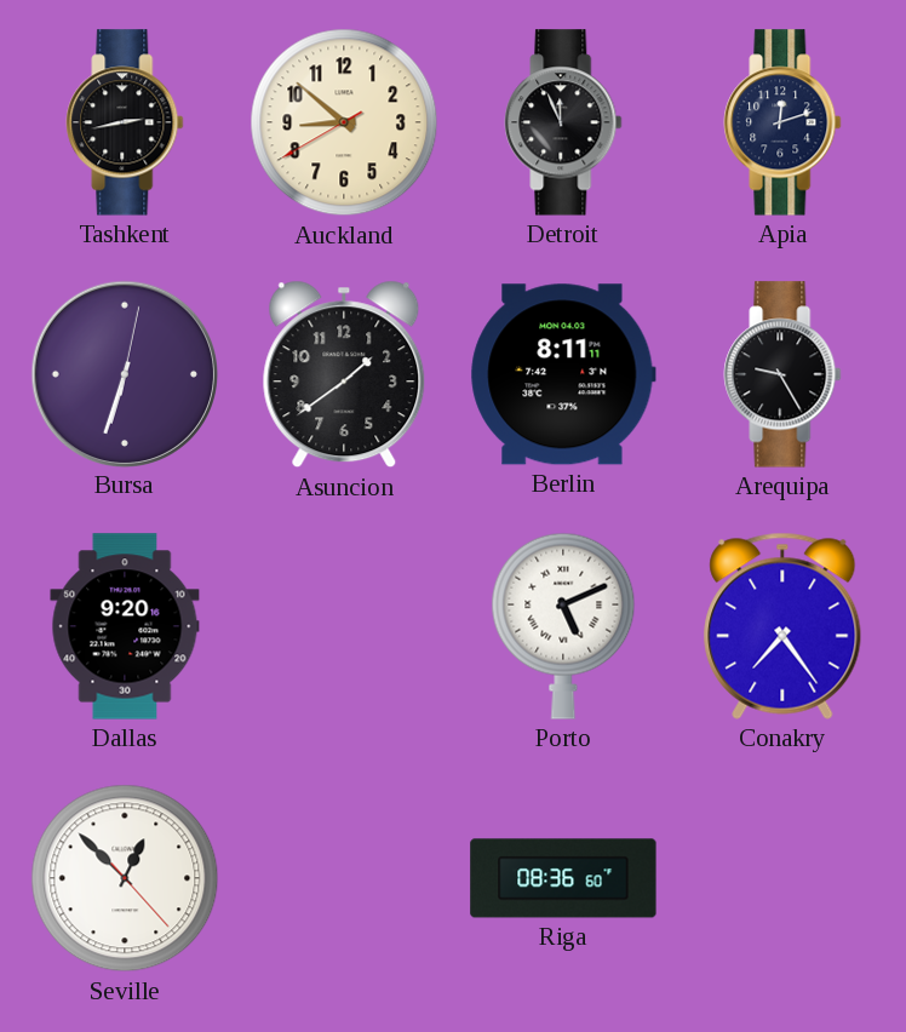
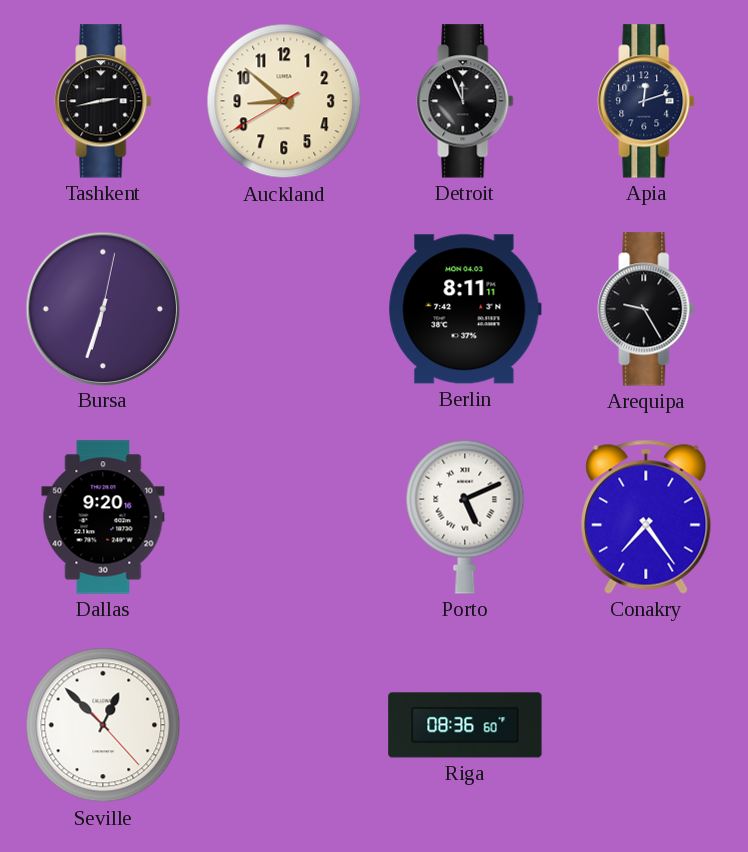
Asuncion: 1:39 -> none
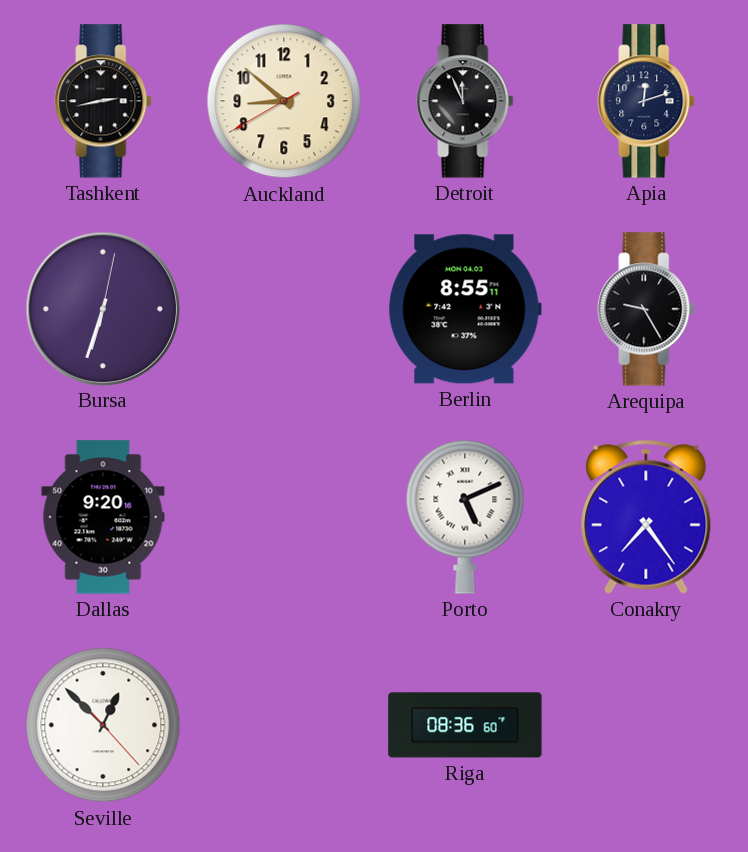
Berlin: 8:11 -> 8:55
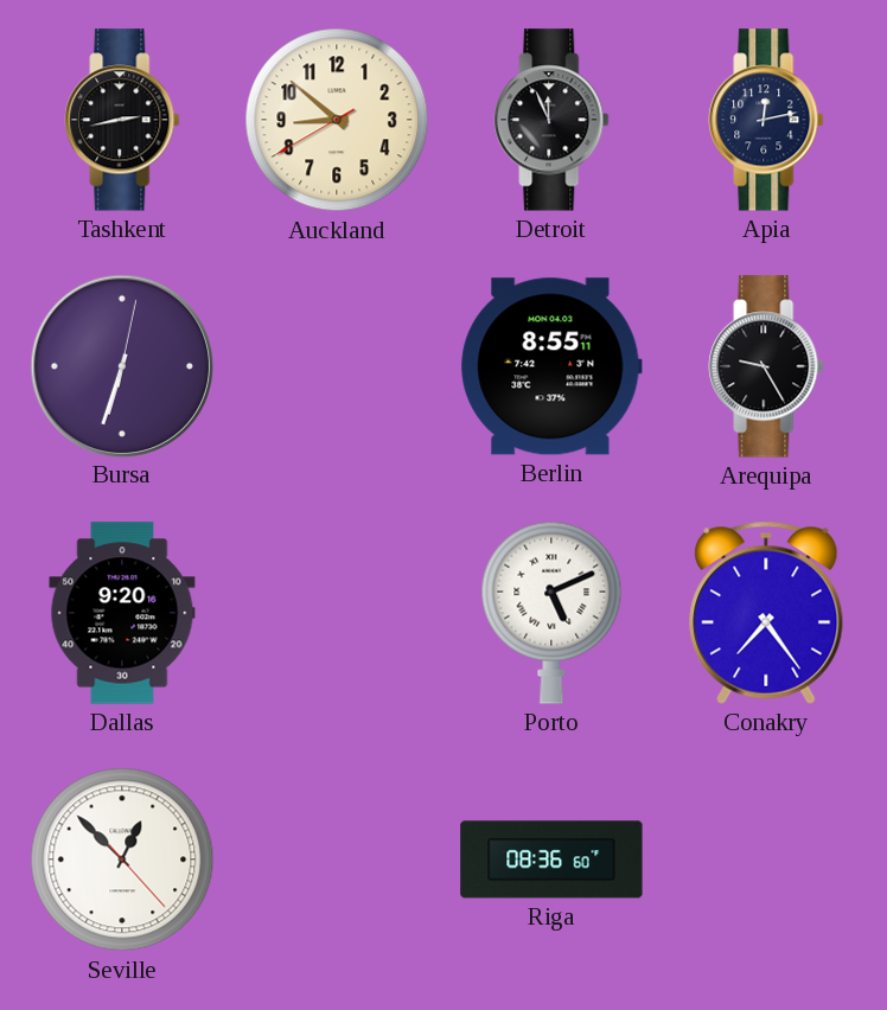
Apia: 12:12 -> 12:13
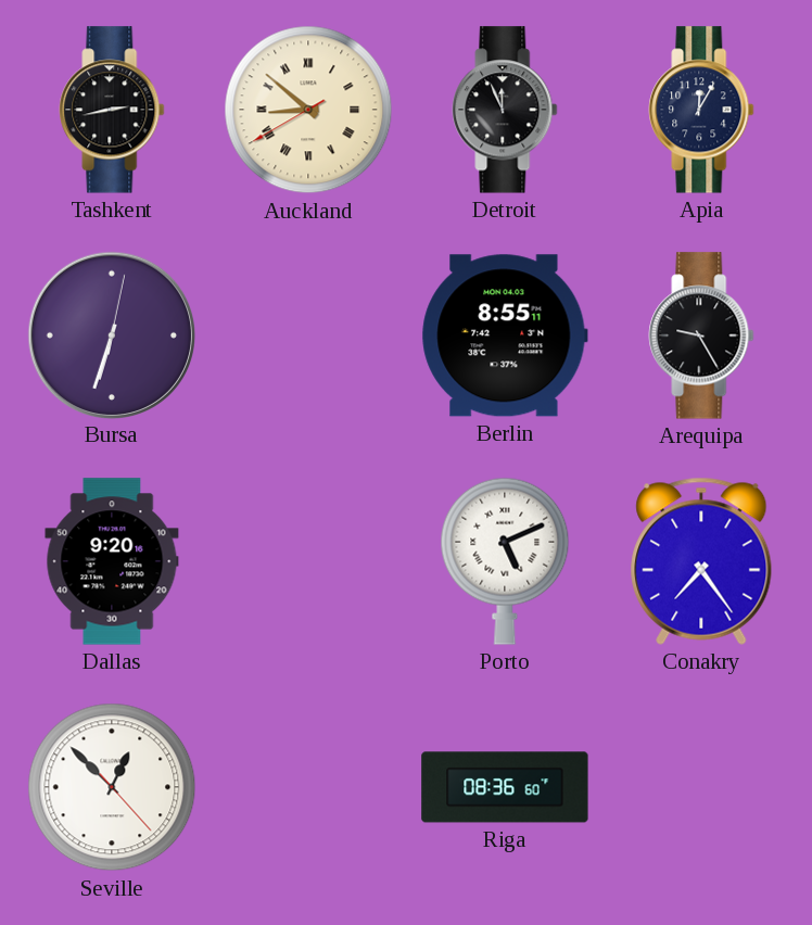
Auckland numerals: Arabic -> Roman
Apia: 12:13 -> 12:05
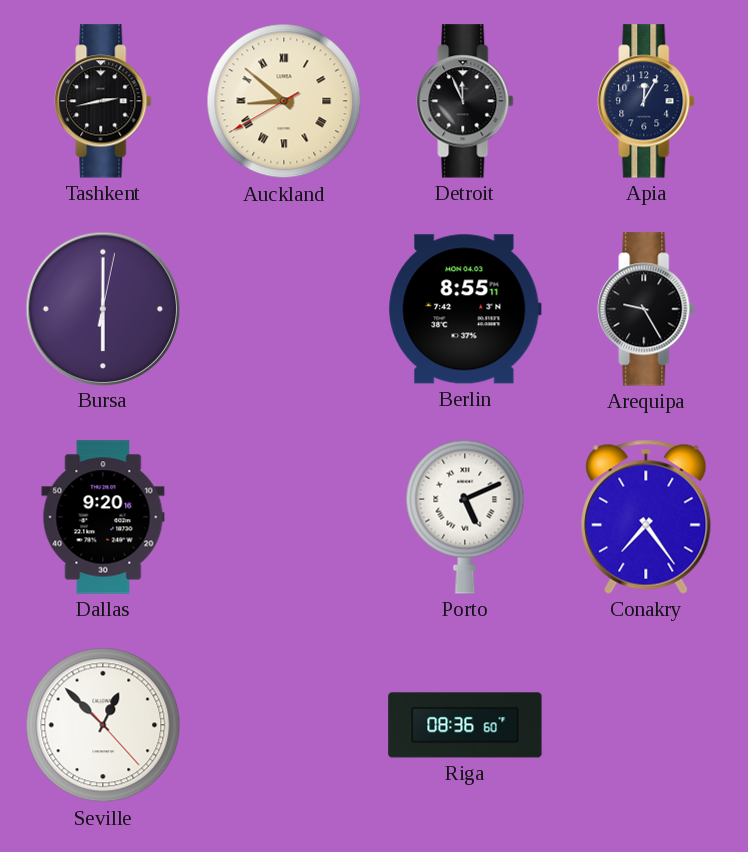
Bursa: 6:33 -> 6:00
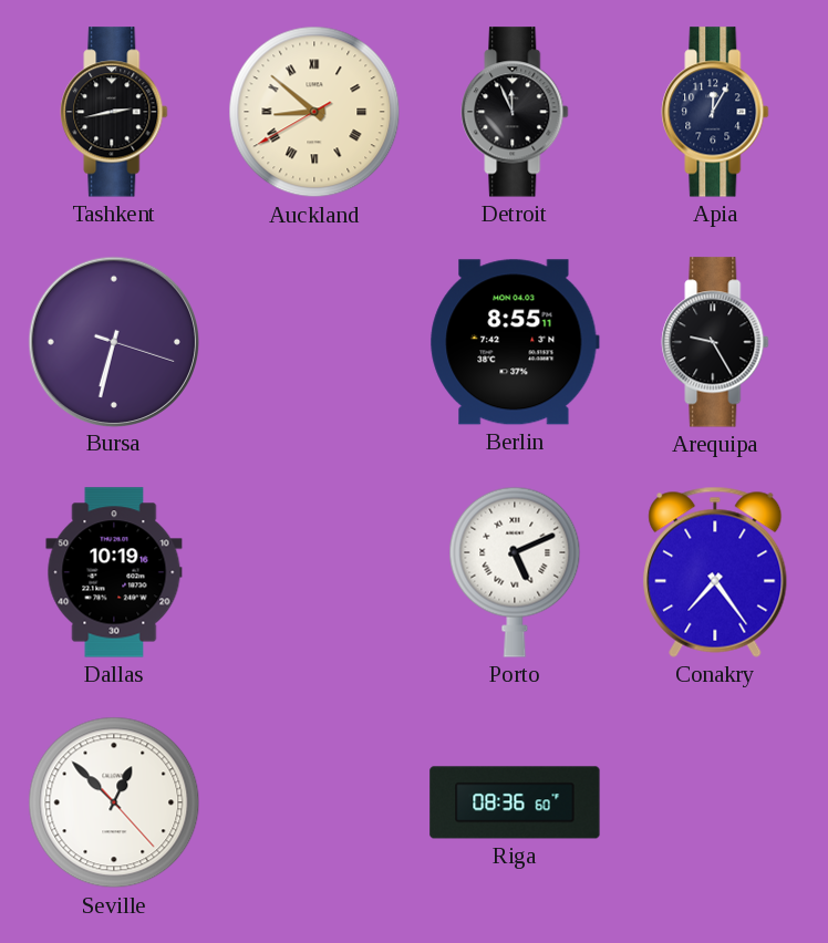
Bursa: 6:00 -> 6:32
Dallas: 9:20 -> 10:19
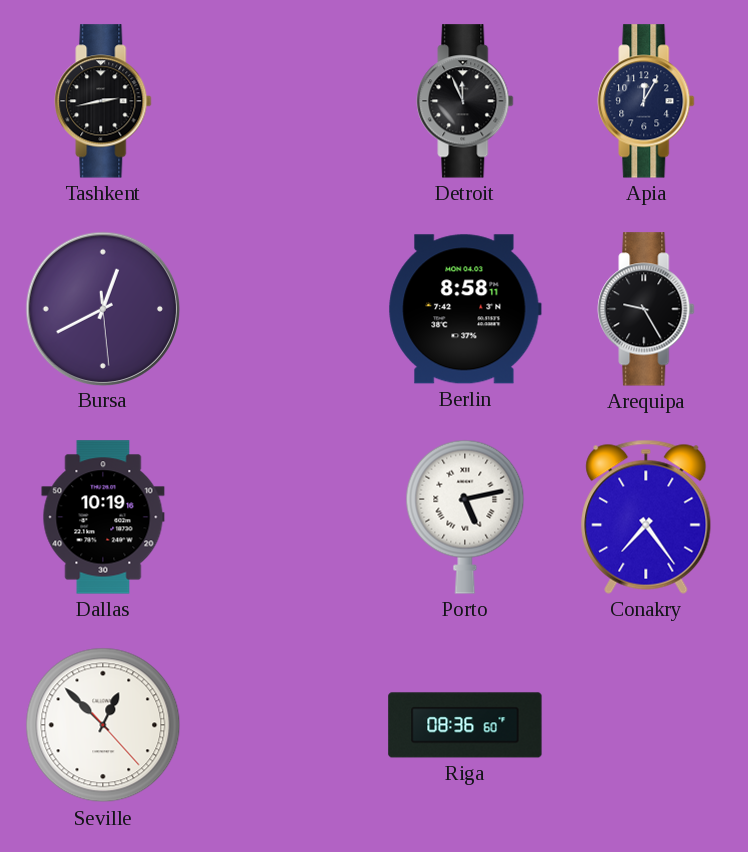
Auckland: 8:51 -> none
Bursa: 6:32 -> 12:40
Berlin: 8:55 -> 8:58
Porto: 5:11 -> 5:13
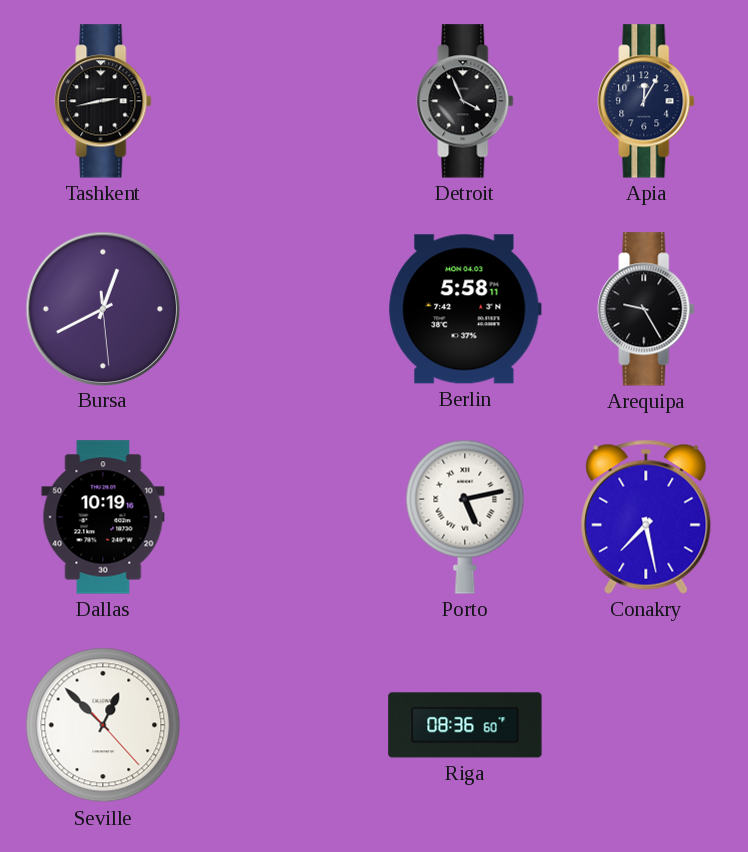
Detroit: 11:56 -> 3:56
Berlin: 8:58 -> 5:58
Conakry: 7:24 -> 7:28
